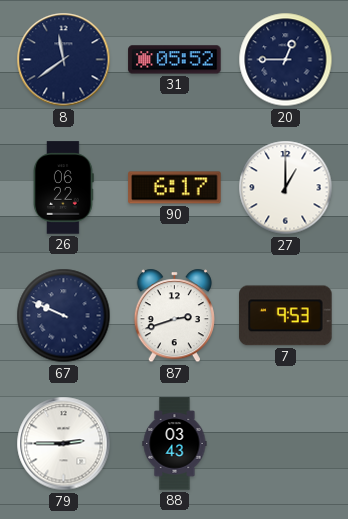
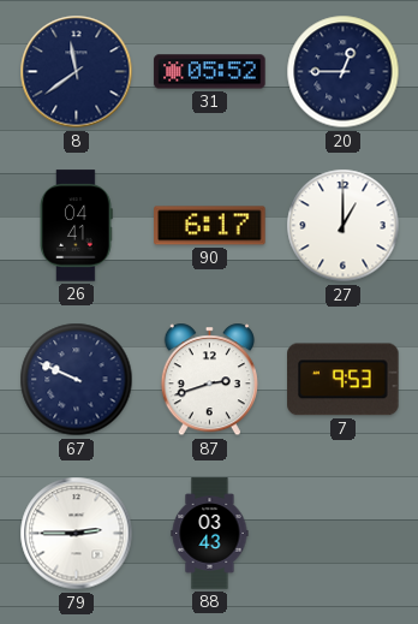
26: 06:22 -> 04:41
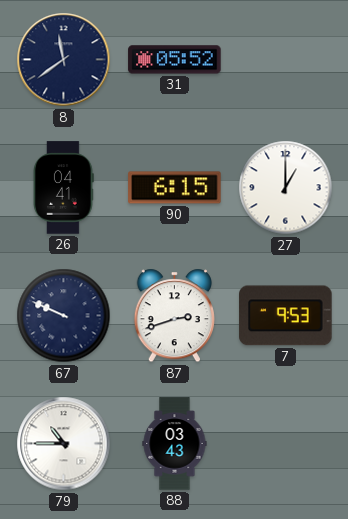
20: 12:45 -> none
90: 6:17 -> 6:15
79: 2:45 -> 10:45
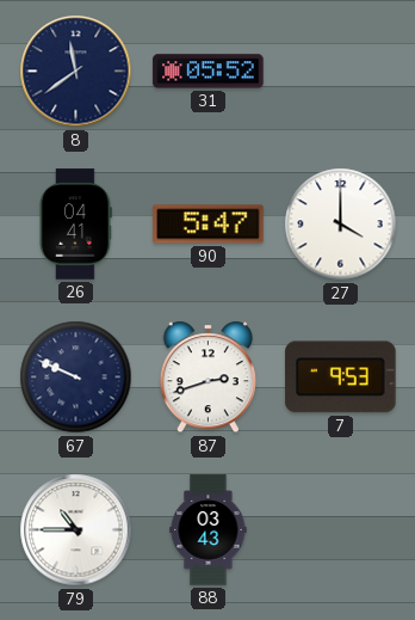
90: 6:15 -> 5:47
27: 1:00 -> 4:00
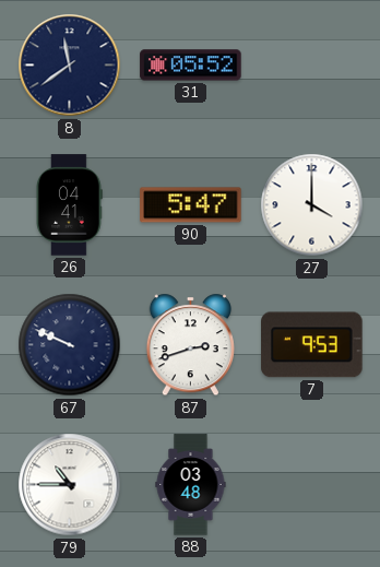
88: 03:43 -> 03:48
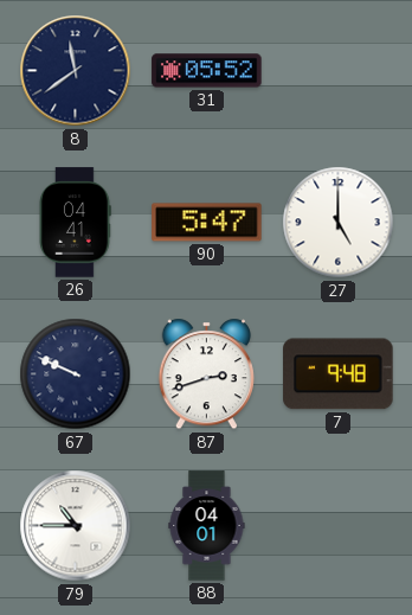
27: 4:00 -> 5:00
7: 9:53 -> 9:48
88: 03:48 -> 04:01
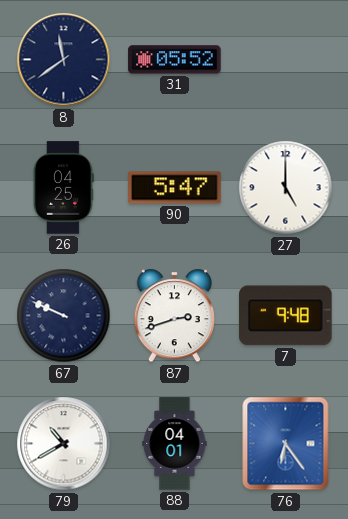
26: 04:41 -> 04:25
79: 10:45 -> 10:40
76: none -> 6:24
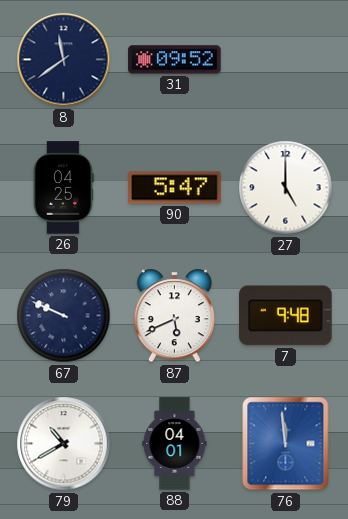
31: 05:52 -> 09:52
87: 2:42 -> 5:41
76: 6:24 -> 11:59
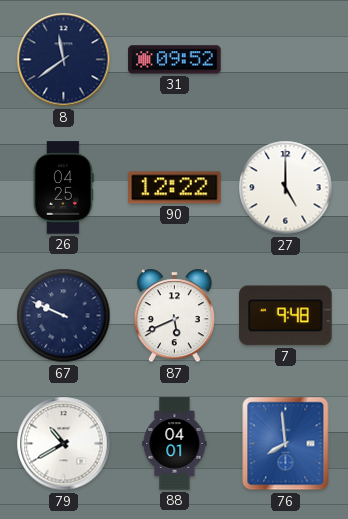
90: 5:47 -> 12:22
76: 11:59 -> 7:59
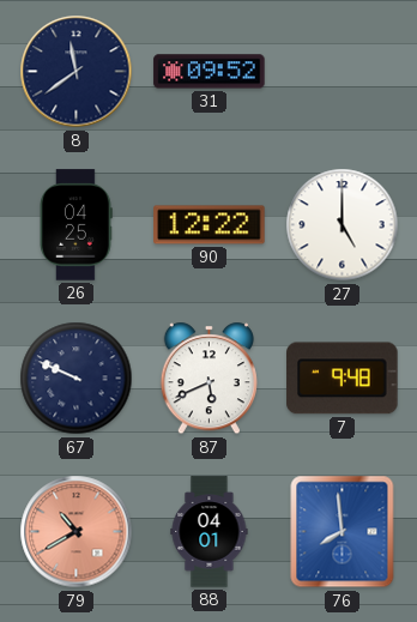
79 dial: white -> salmon
